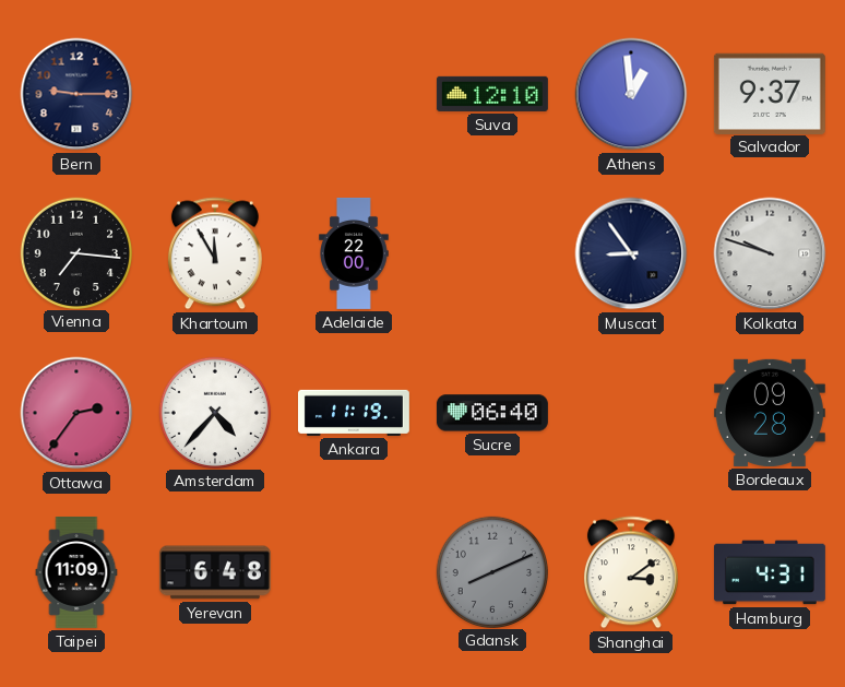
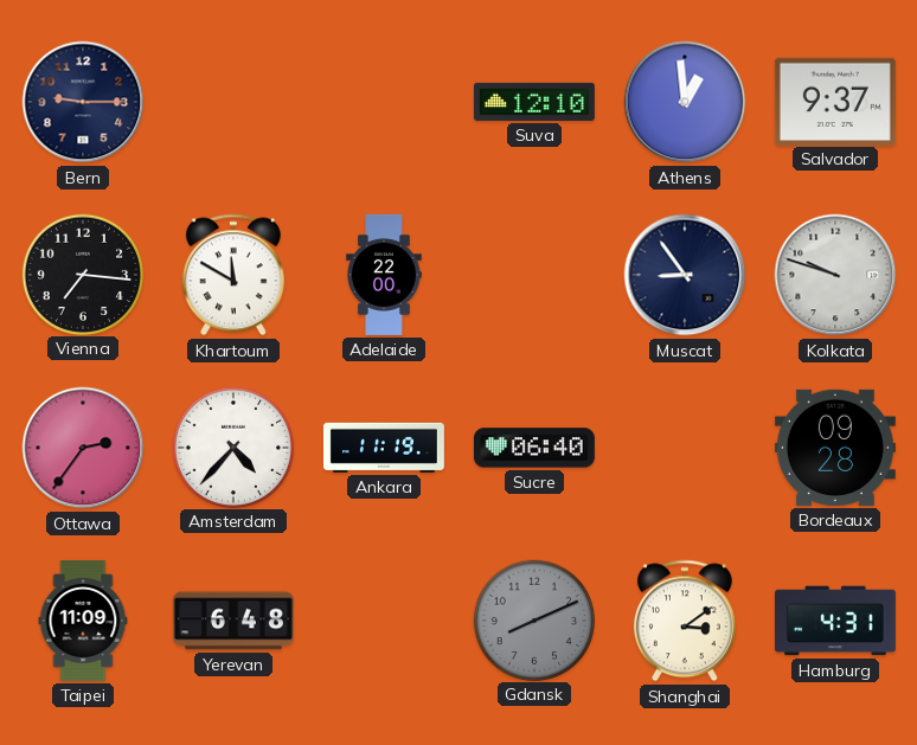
Khartoum: 11:55 -> 11:50
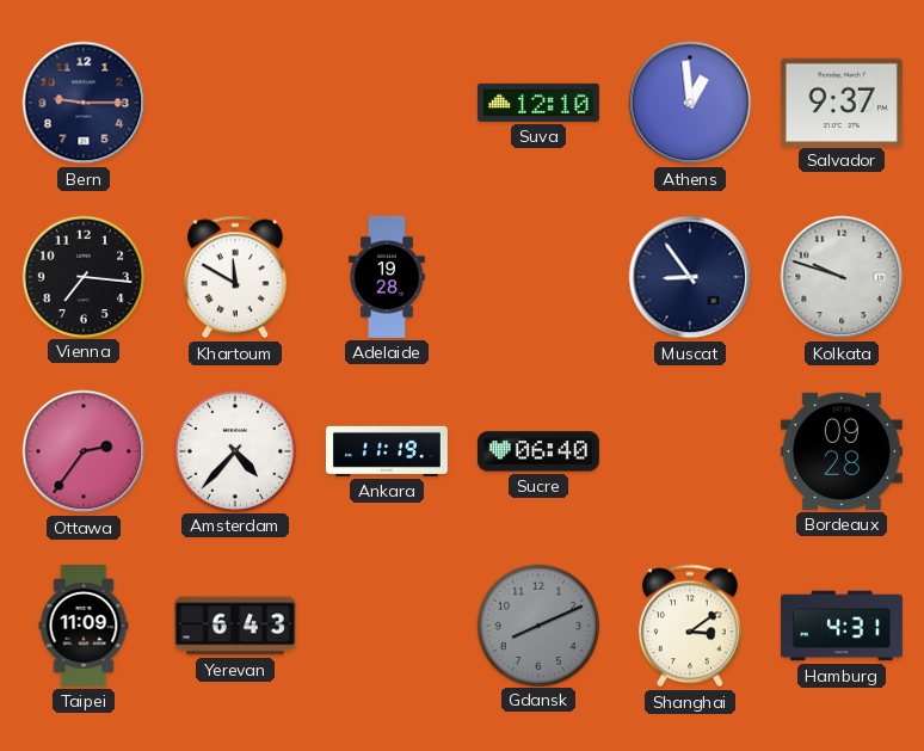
Adelaide: 22:00 -> 19:28
Yerevan: 6:48 -> 6:43
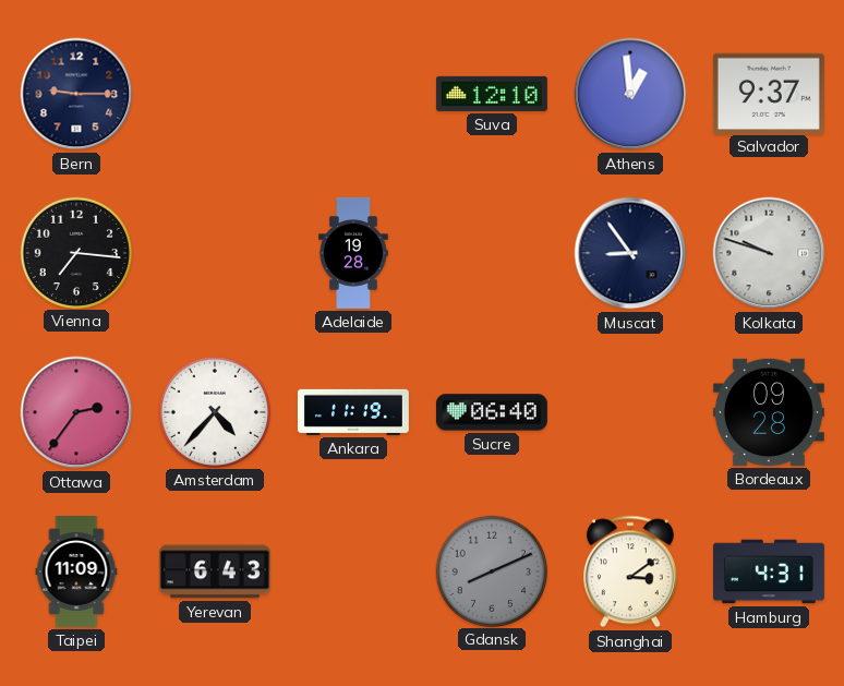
Khartoum: 11:50 -> none
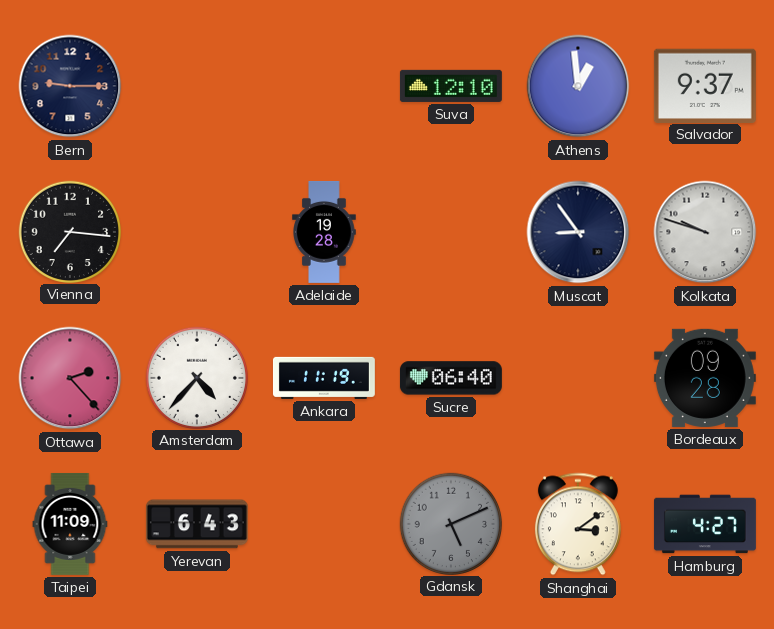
Ottawa: 2:36 -> 2:23
Gdansk: 8:11 -> 5:11
Hamburg: 4:31 -> 4:27
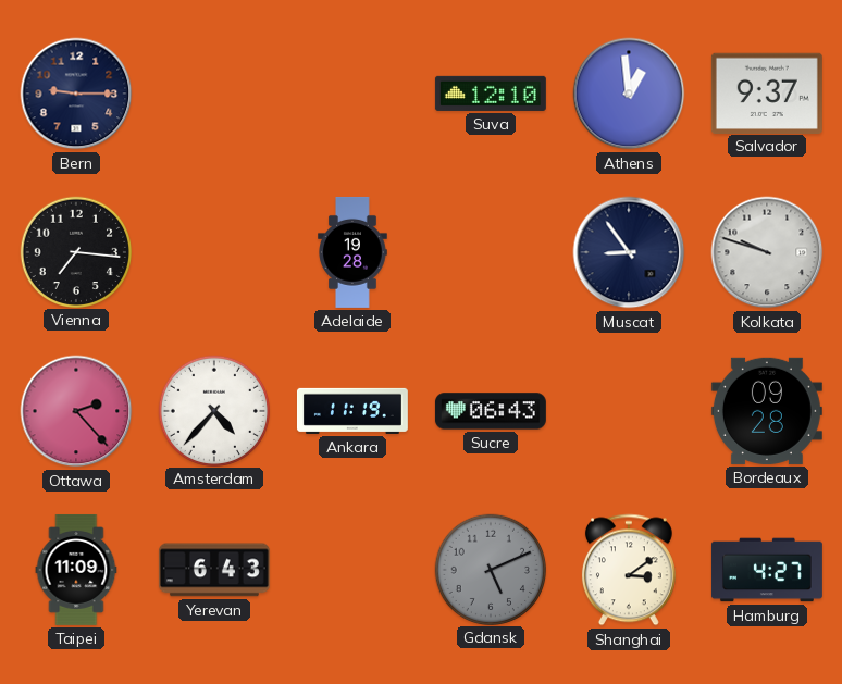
Sucre: 06:40 -> 06:43
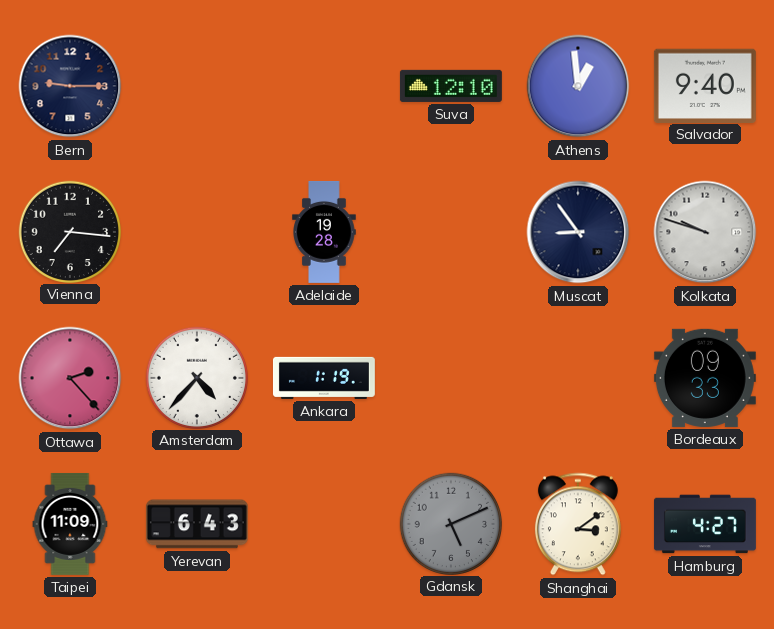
Salvador: 9:37 -> 9:40
Ankara: 11:19 -> 1:19
Sucre: 06:43 -> none
Bordeaux: 09:28 -> 09:33
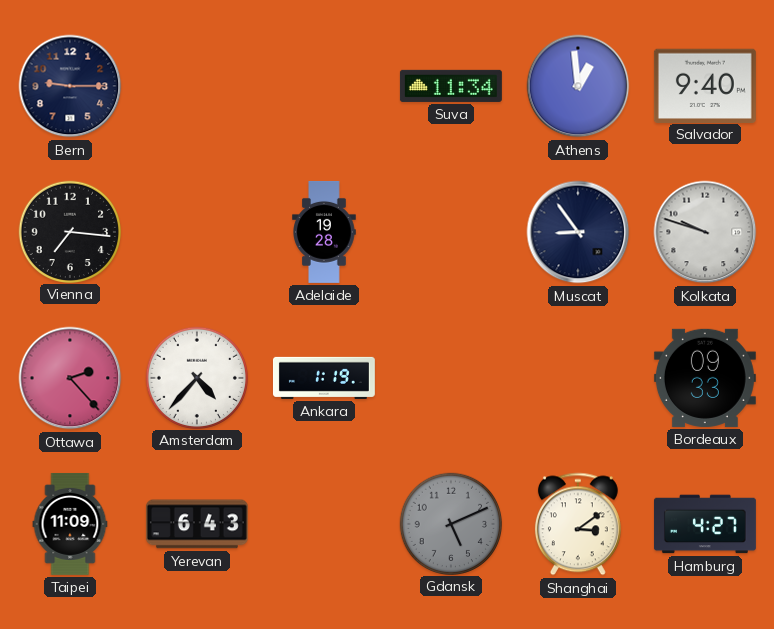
Suva: 12:10 -> 11:34
